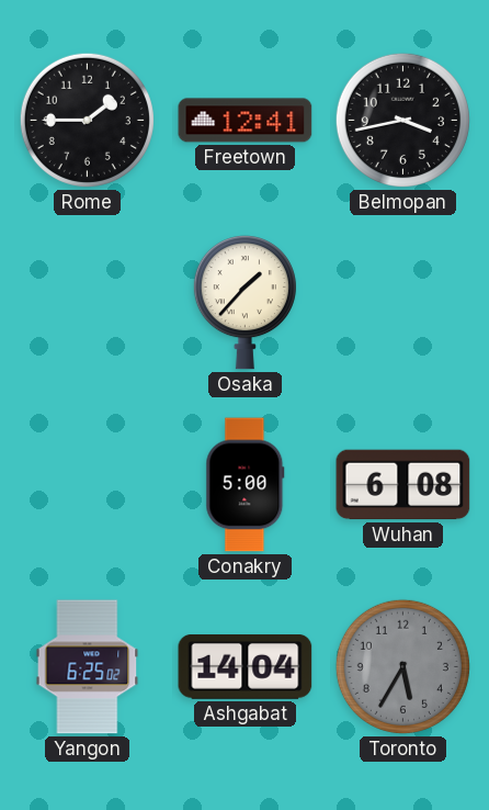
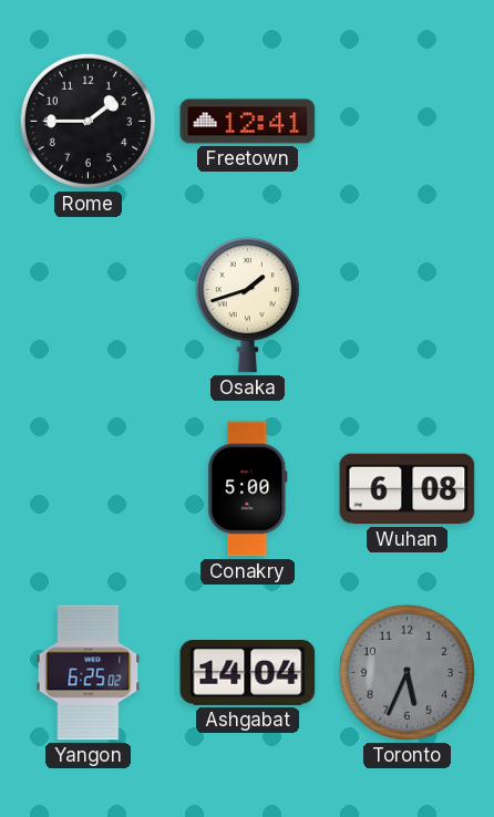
Belmopan: 3:43 -> none
Osaka: 1:37 -> 1:42
Toronto: 5:35 -> 5:34
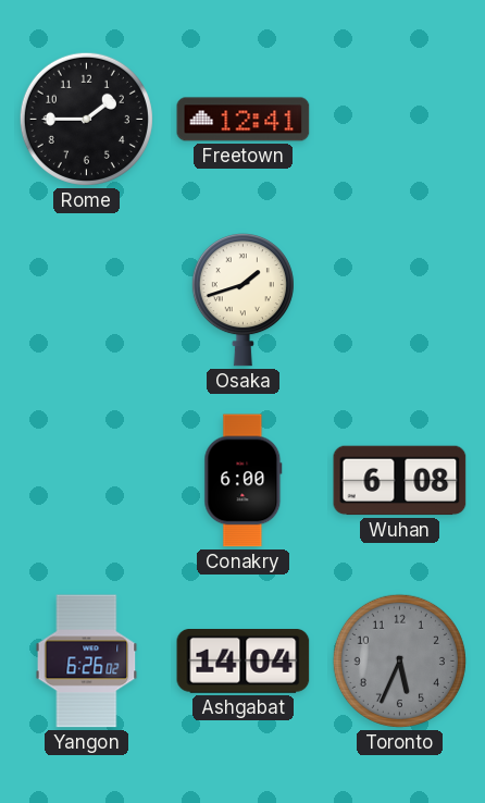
Conakry: 5:00 -> 6:00
Yangon: 6:25 -> 6:26
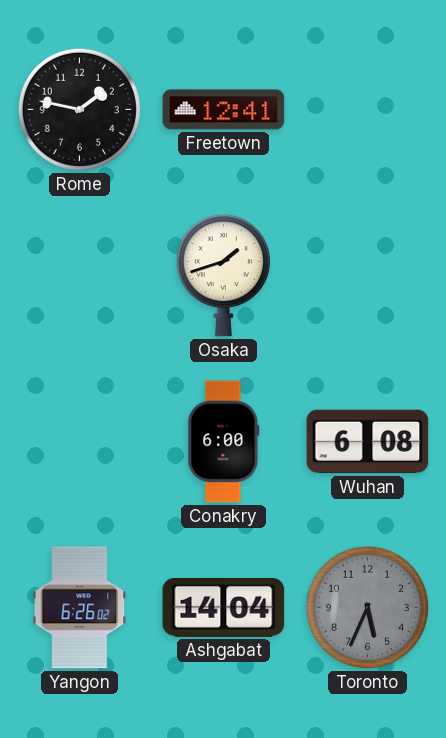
Rome: 1:45 -> 1:47
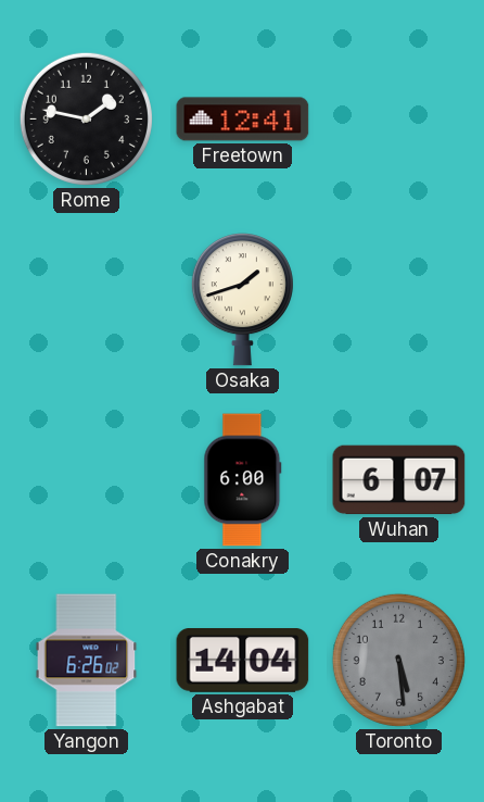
Wuhan: 6:08 -> 6:07
Toronto: 5:34 -> 5:29
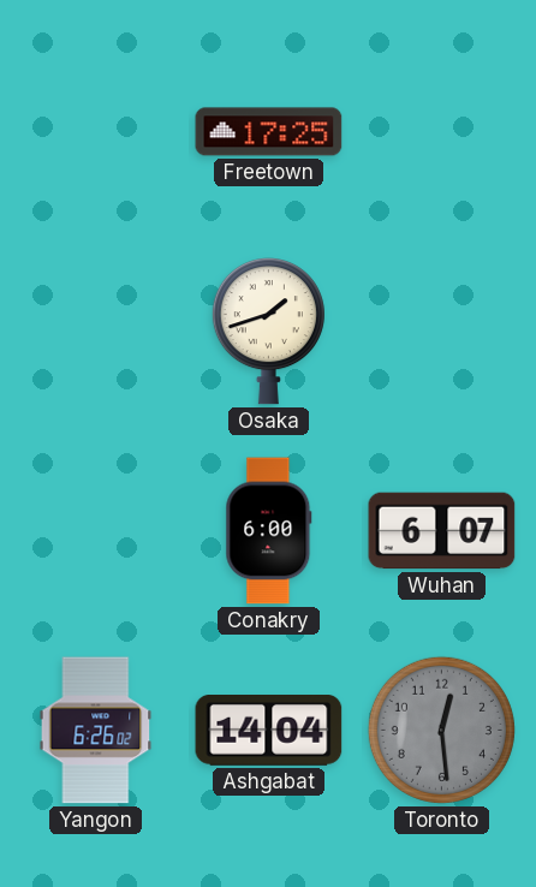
Rome: 1:47 -> none
Freetown: 12:41 -> 17:25
Toronto: 5:29 -> 12:29
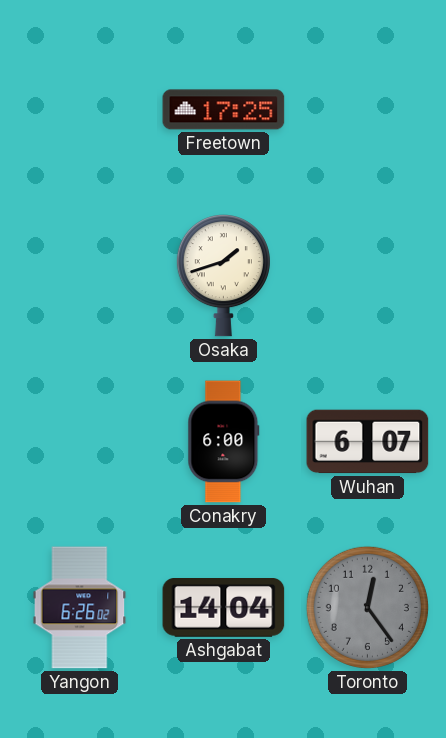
Toronto: 12:29 -> 12:24
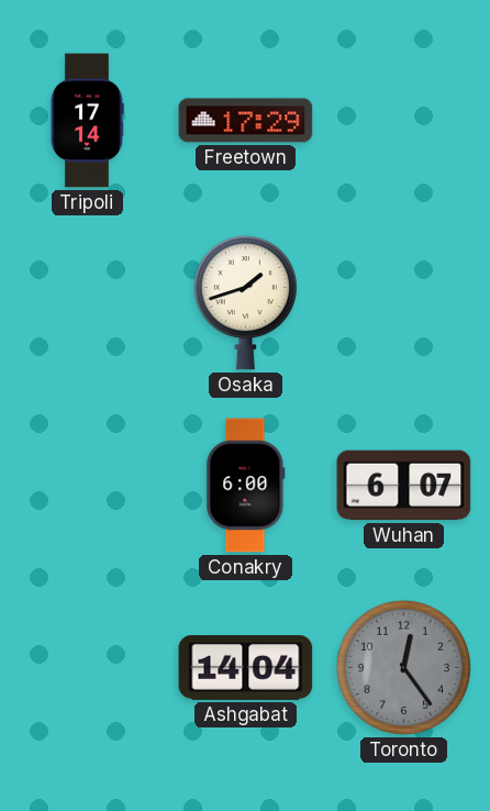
Tripoli: none -> 17:14
Freetown: 17:25 -> 17:29
Yangon: 6:26 -> none
